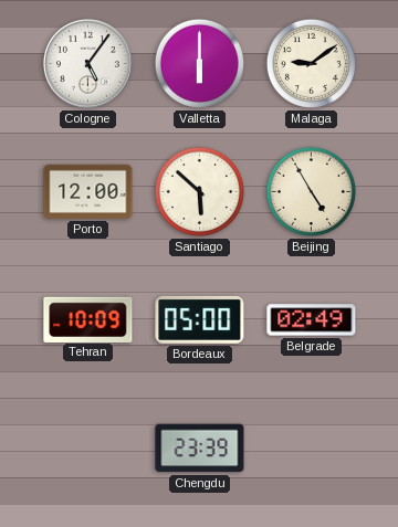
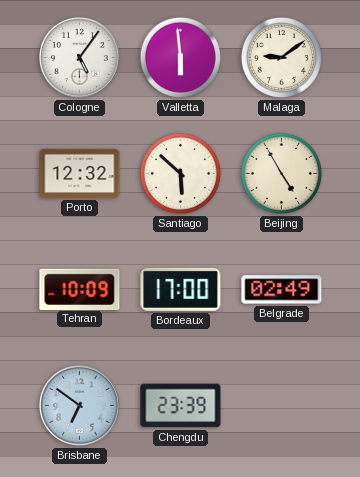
Valletta: 6:00 -> 5:59
Porto: 12:00 -> 12:32
Bordeaux: 05:00 -> 17:00
Brisbane: none -> 6:51
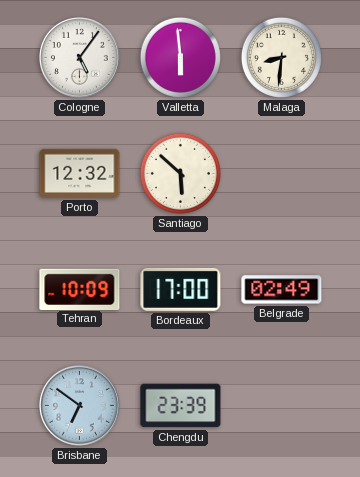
Malaga: 9:09 -> 8:31
Beijing: 4:55 -> none
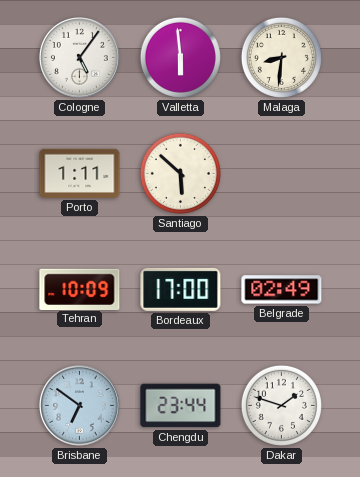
Porto: 12:32 -> 1:11
Chengdu: 23:39 -> 23:44
Dakar: none -> 1:48
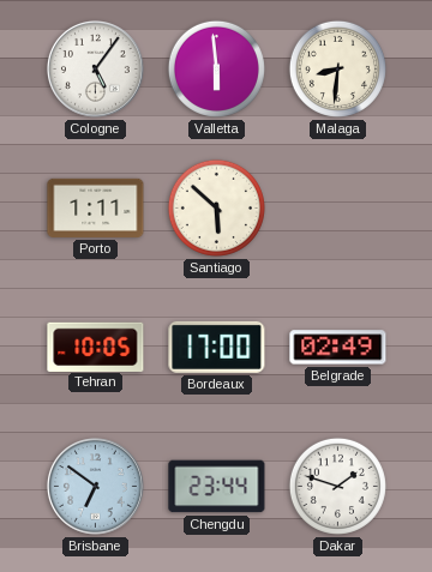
Tehran: 10:09 -> 10:05
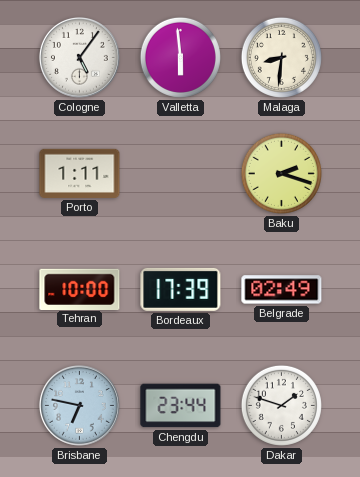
Santiago: 5:52 -> none
Baku: none -> 2:18
Tehran: 10:05 -> 10:00
Bordeaux: 17:00 -> 17:39
Brisbane: 6:51 -> 6:47
